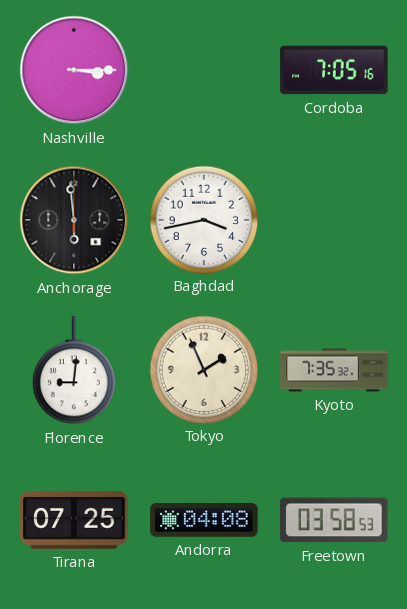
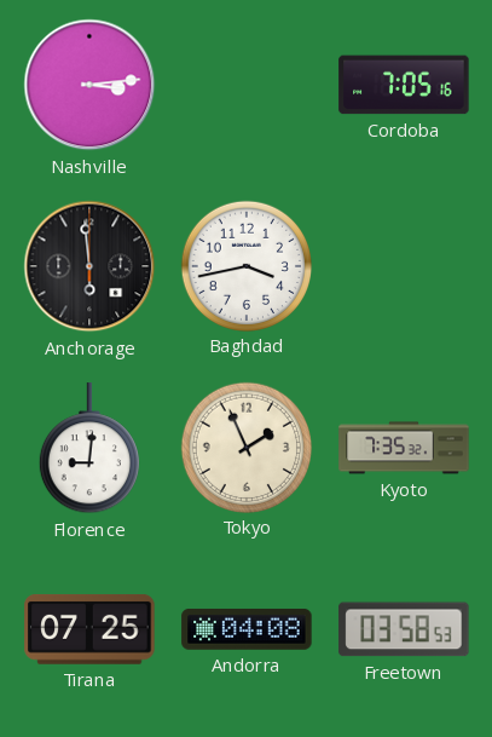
Nashville: 3:15 -> 3:14
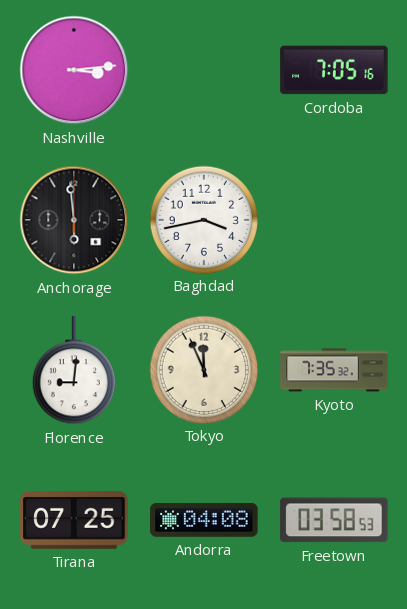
Tokyo: 1:56 -> 11:56
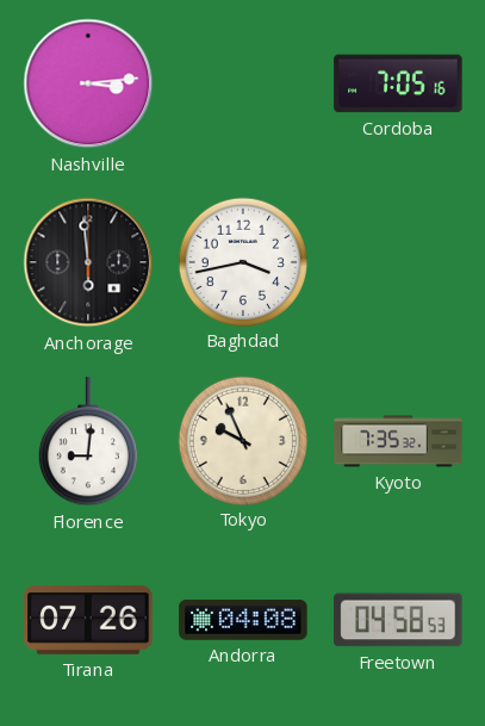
Tokyo: 11:56 -> 9:56
Tirana: 07:25 -> 07:26
Freetown: 03:58 -> 04:58
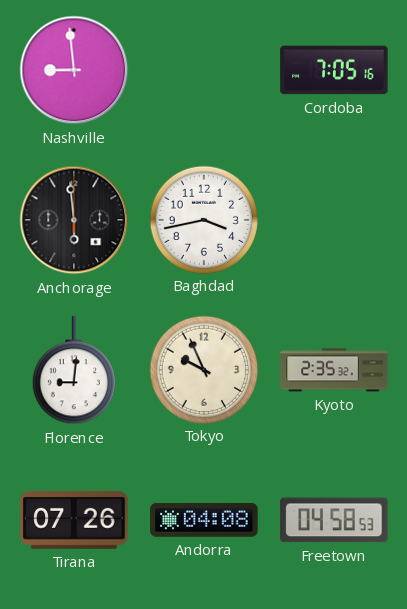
Nashville: 3:14 -> 8:59
Kyoto: 7:35 -> 2:35
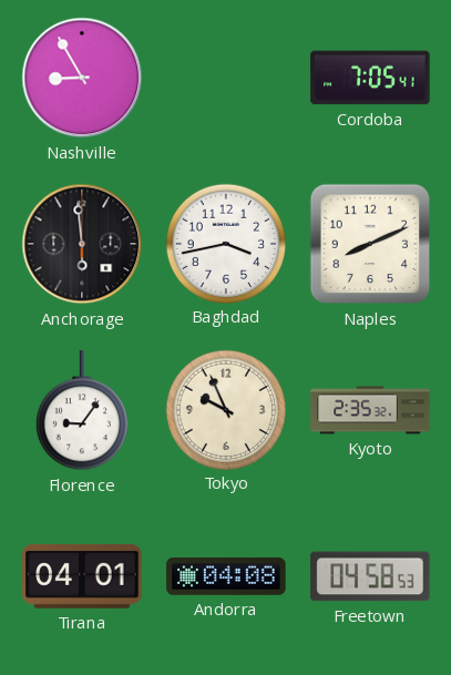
Nashville: 8:59 -> 8:55
Cordoba: 7:05:16 -> 7:05:41
Naples: none -> 8:11
Florence: 9:01 -> 9:06
Tirana: 07:26 -> 04:01
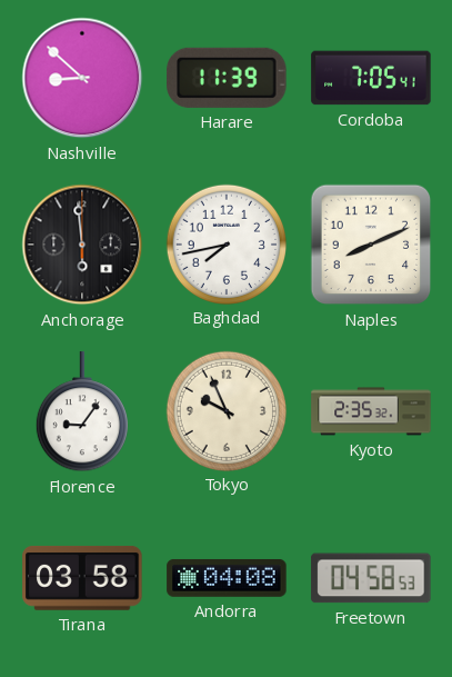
Nashville: 8:55 -> 8:52
Harare: none -> 11:39
Baghdad: 3:43 -> 7:43
Tirana: 04:01 -> 03:58
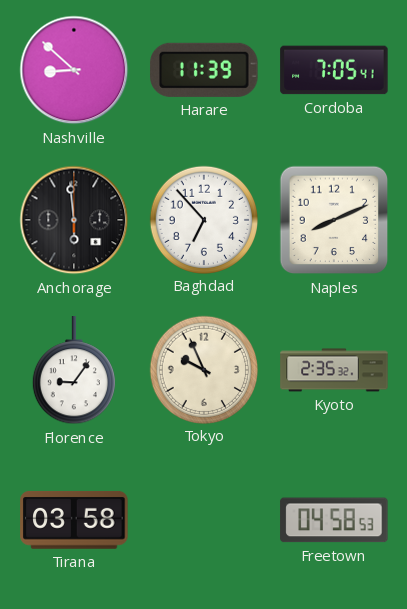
Baghdad: 7:43 -> 6:53
Andorra: 04:08 -> none
